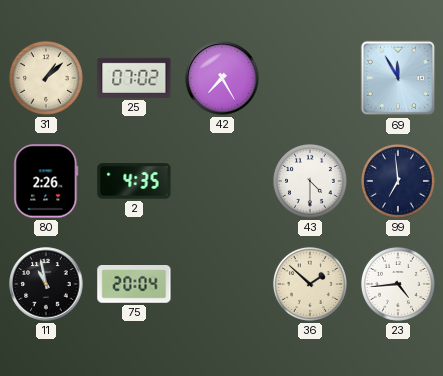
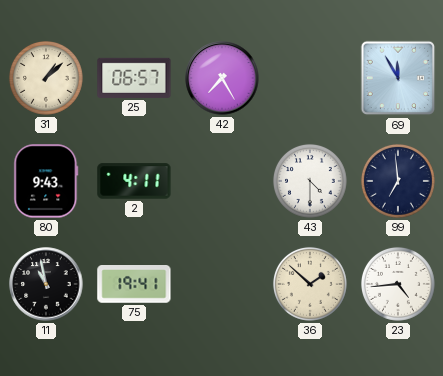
25: 07:02 -> 06:57
80: 2:26 -> 9:43
2: 4:35 -> 4:11
75: 20:04 -> 19:41
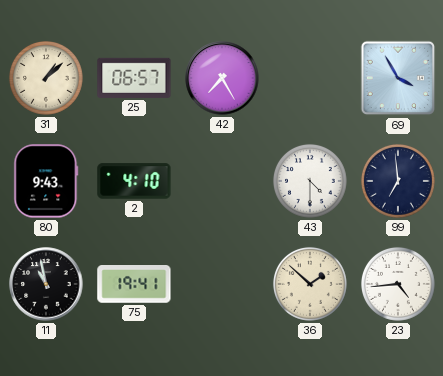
69: 11:55 -> 3:55
2: 4:11 -> 4:10
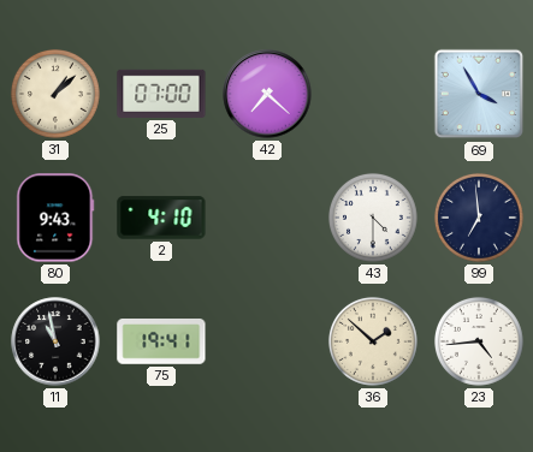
25: 06:57 -> 07:00
42: 7:25 -> 7:22
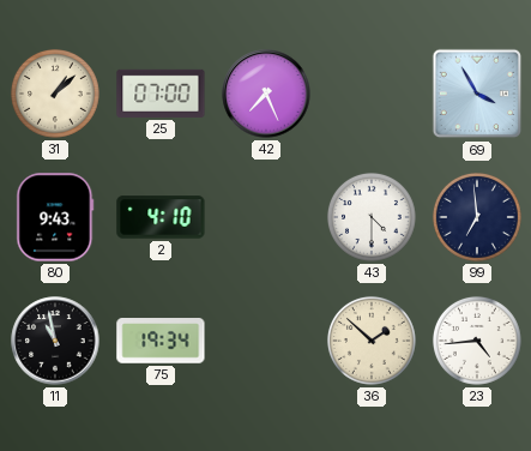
42: 7:22 -> 7:26
75: 19:41 -> 19:34
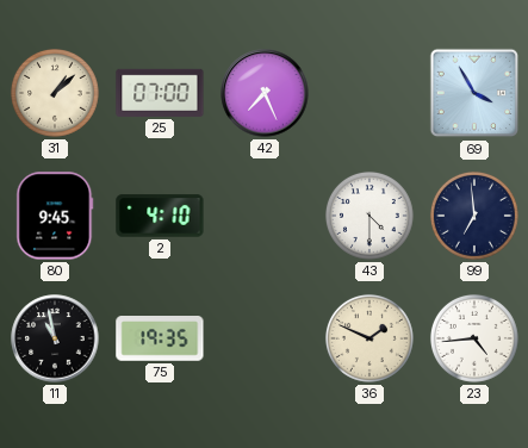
80: 9:43 -> 9:45
75: 19:34 -> 19:35
36: 1:52 -> 1:49
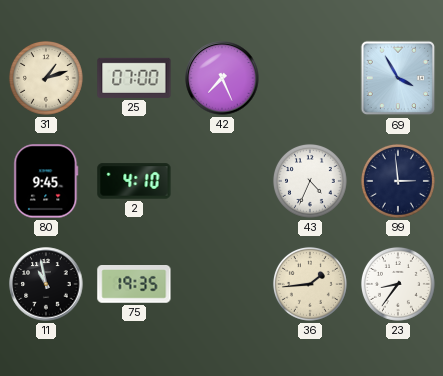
31: 1:08 -> 1:12
43: 4:30 -> 4:34
99: 6:59 -> 2:59
36: 1:49 -> 1:44
23: 4:44 -> 8:36
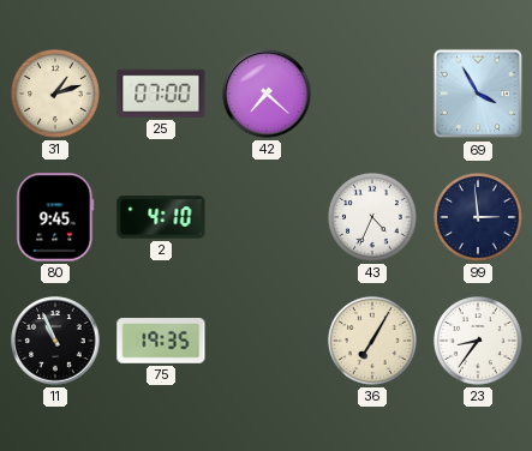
42: 7:26 -> 7:22
11: 10:58 -> 10:56
36: 1:44 -> 7:05
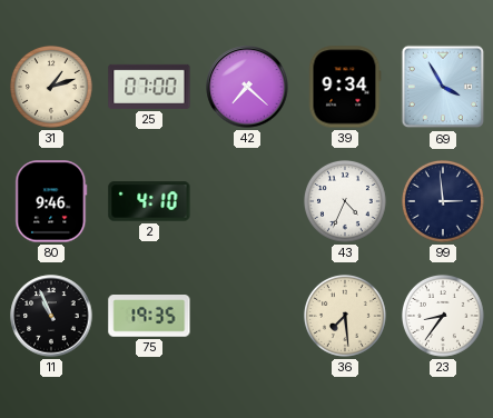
39: none -> 9:34
80: 9:45 -> 9:46
36: 7:05 -> 7:29
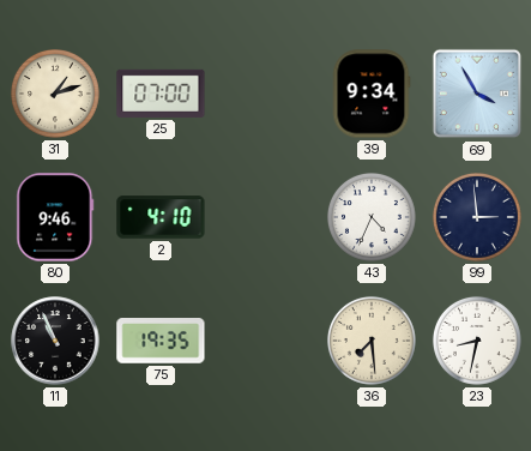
42: 7:22 -> none
23: 8:36 -> 8:32
